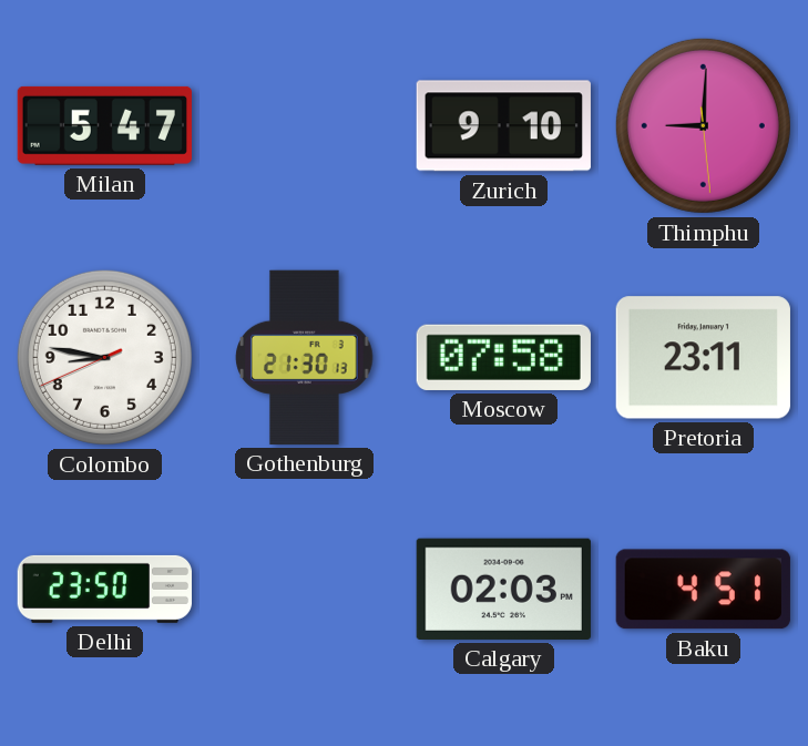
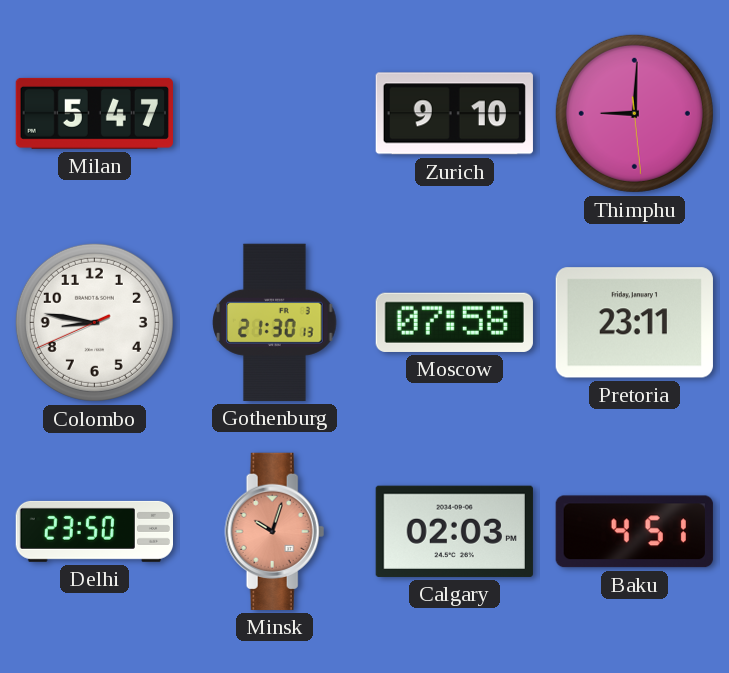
Minsk: none -> 10:03
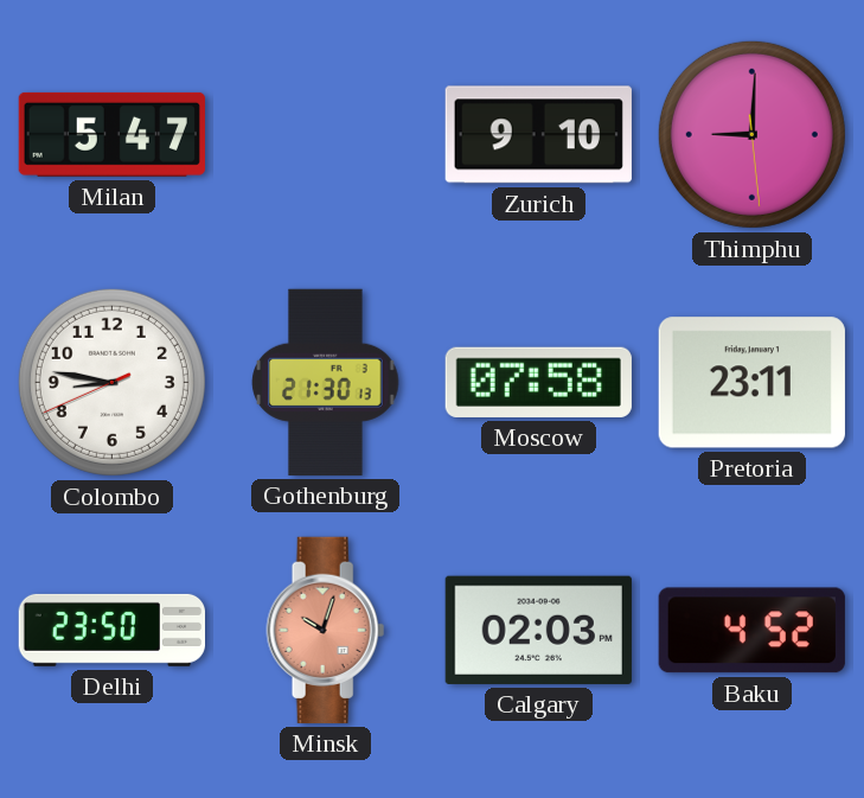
Baku: 4:51 -> 4:52
